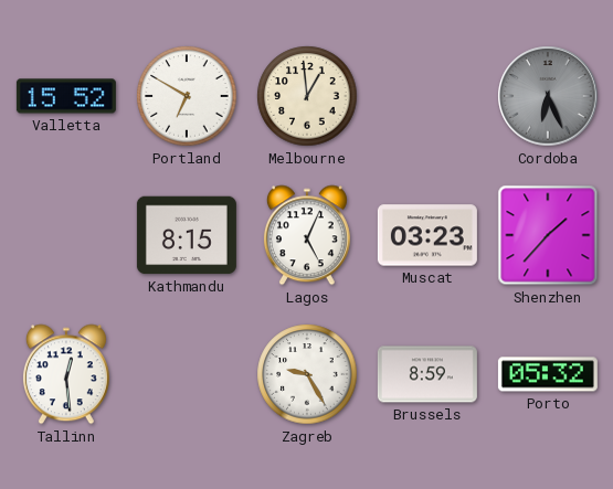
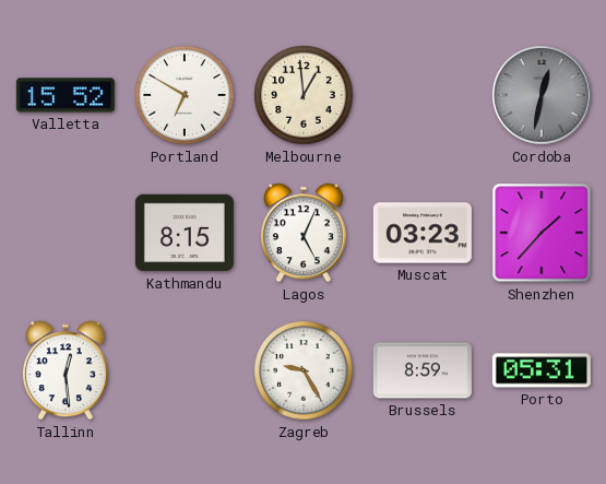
Cordoba: 6:26 -> 12:32
Porto: 05:32 -> 05:31
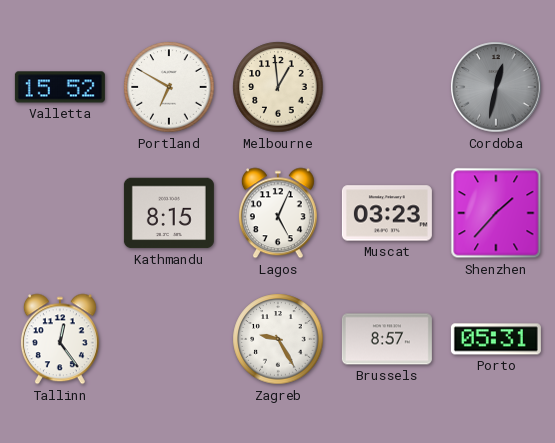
Tallinn: 12:29 -> 12:24
Brussels: 8:59 -> 8:57
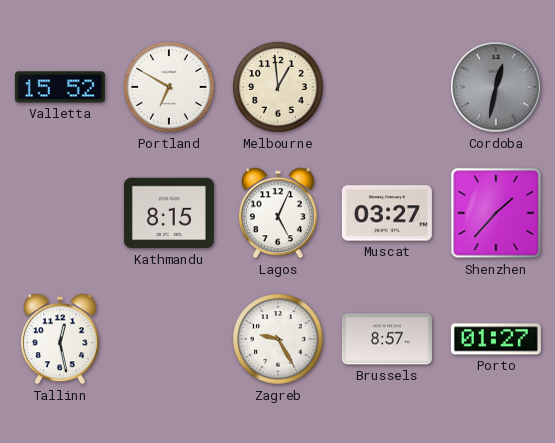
Muscat: 03:23 -> 03:27
Tallinn: 12:24 -> 12:28
Porto: 05:31 -> 01:27
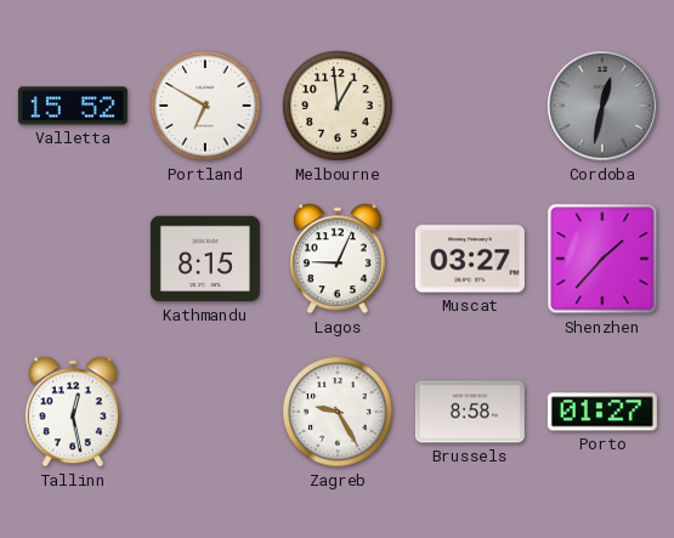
Lagos: 5:04 -> 9:04
Brussels: 8:57 -> 8:58
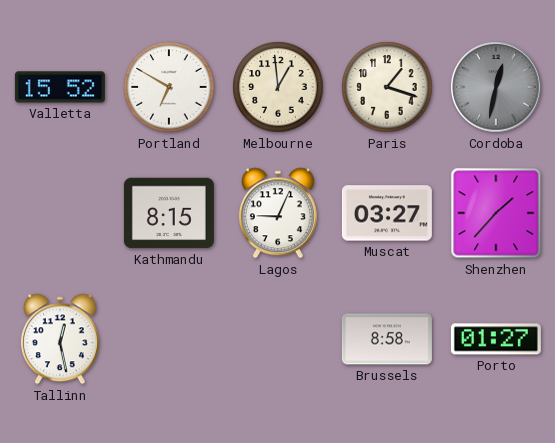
Paris: none -> 1:18
Zagreb: 9:25 -> none
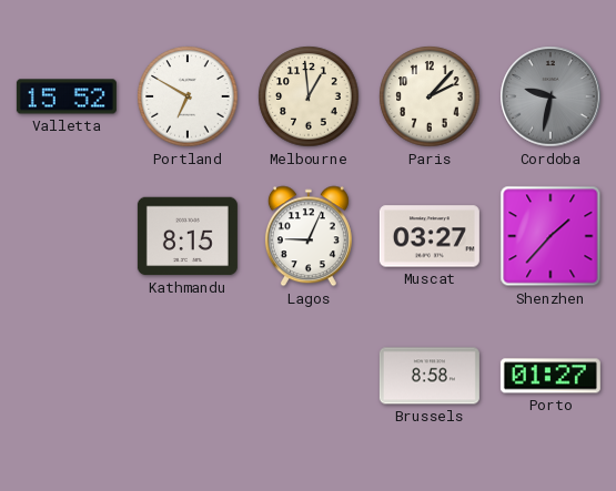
Paris: 1:18 -> 2:07
Cordoba: 12:32 -> 9:32
Tallinn: 12:28 -> none
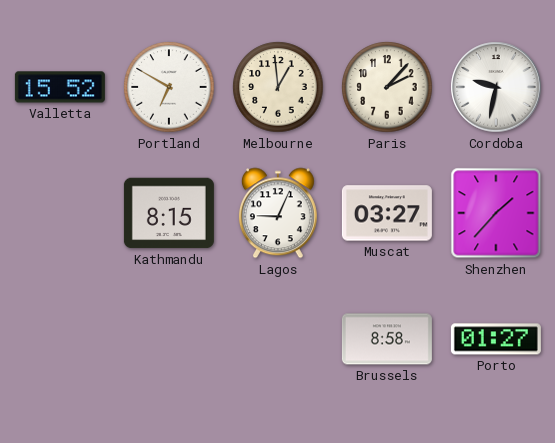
Cordoba dial: grey -> white
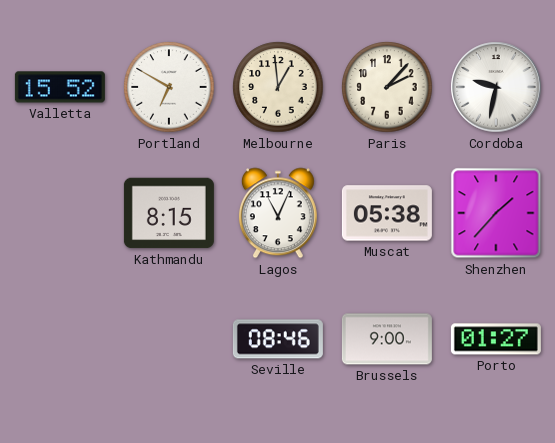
Lagos: 9:04 -> 11:04
Muscat: 03:27 -> 05:38
Seville: none -> 08:46
Brussels: 8:58 -> 9:00
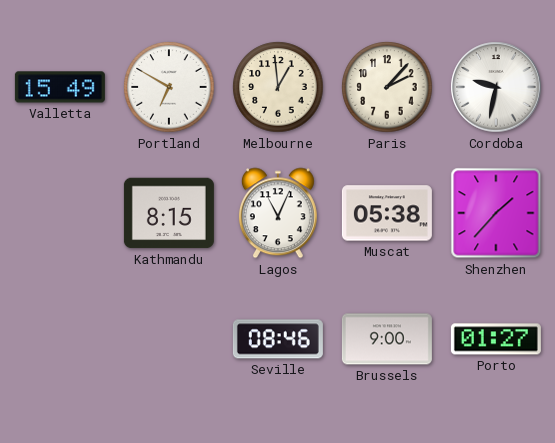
Valletta: 15:52 -> 15:49
